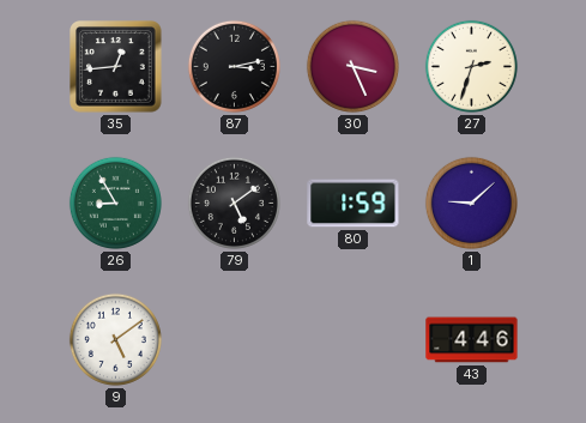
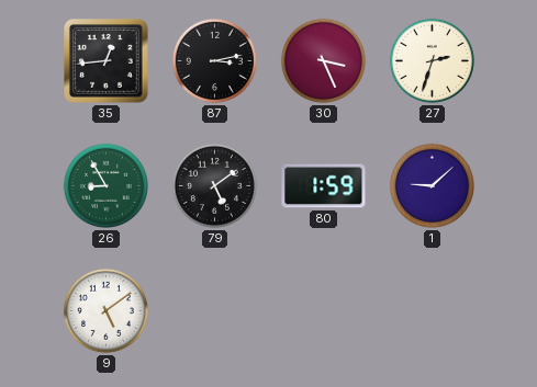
43: 4:46 -> none
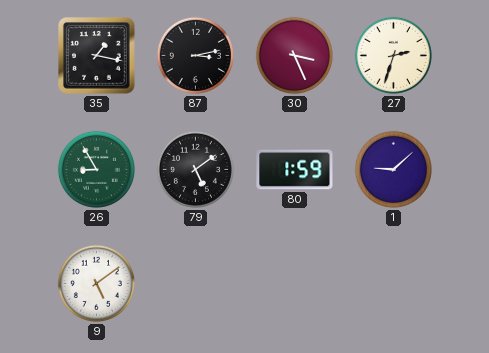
35: 12:44 -> 1:17
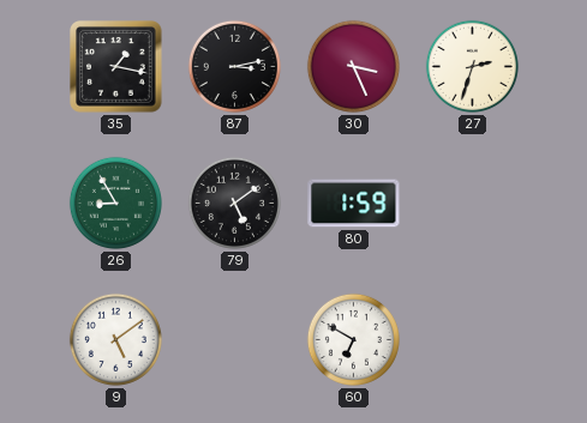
1: 9:08 -> none
60: none -> 6:50
